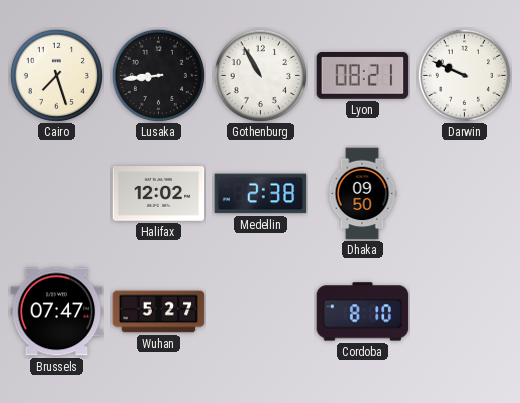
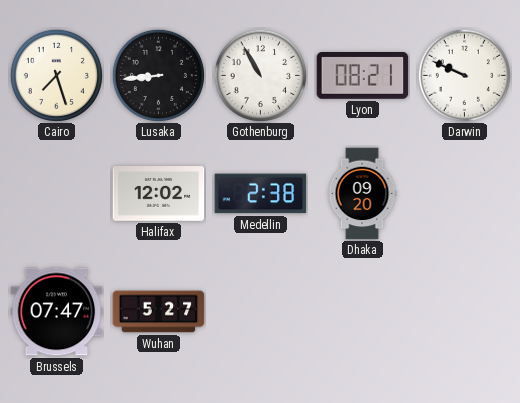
Dhaka: 09:50 -> 09:20
Cordoba: 8:10 -> none
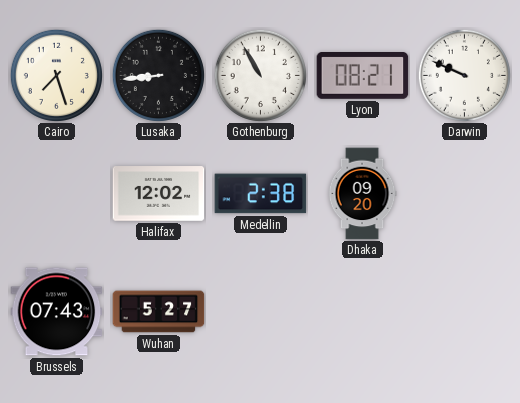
Brussels: 07:47 -> 07:43
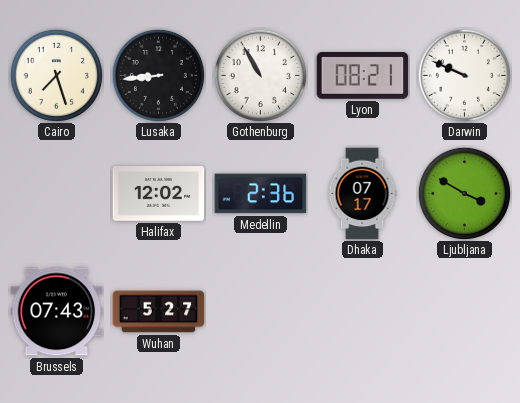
Medellin: 2:38 -> 2:36
Dhaka: 09:20 -> 07:17
Ljubljana: none -> 3:50
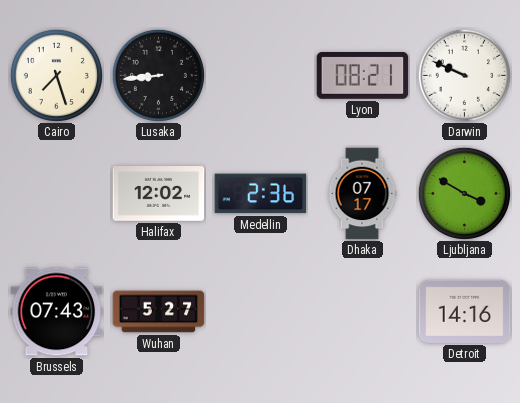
Gothenburg: 10:55 -> none
Detroit: none -> 14:16
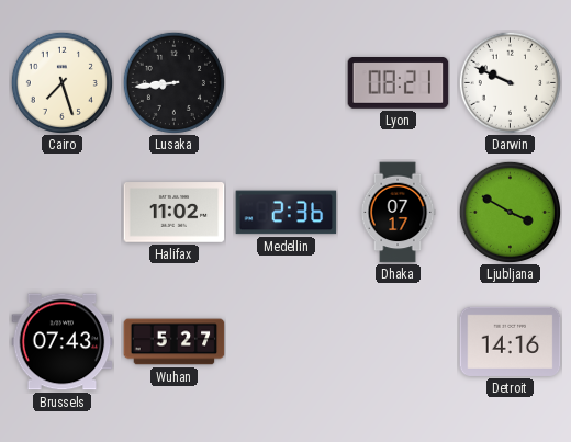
Halifax: 12:02 -> 11:02
